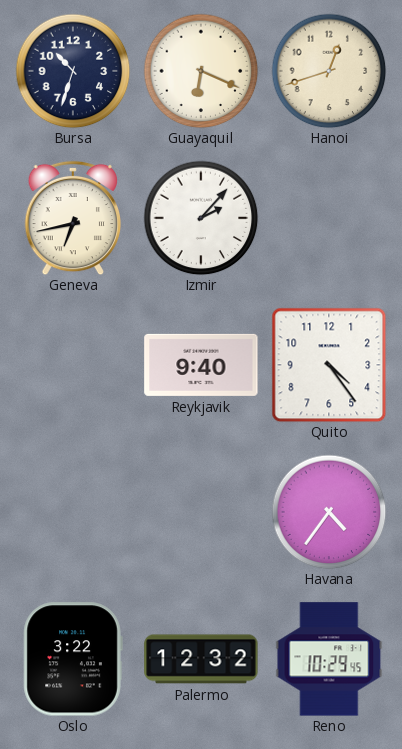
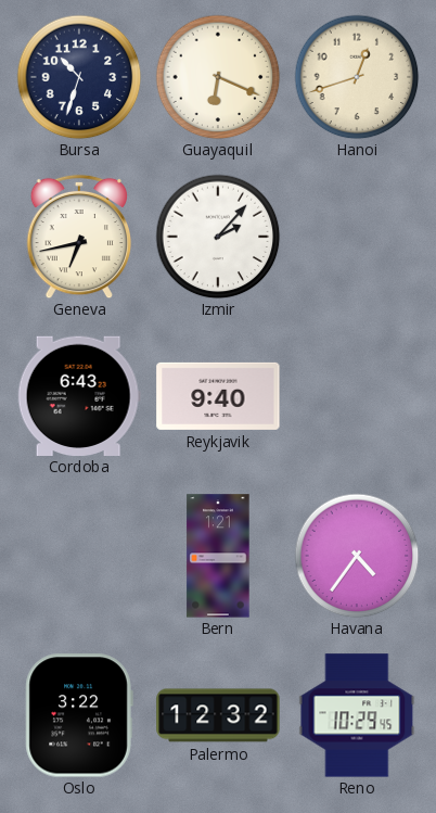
Cordoba: none -> 6:43
Quito: 4:24 -> none
Bern: none -> 1:21
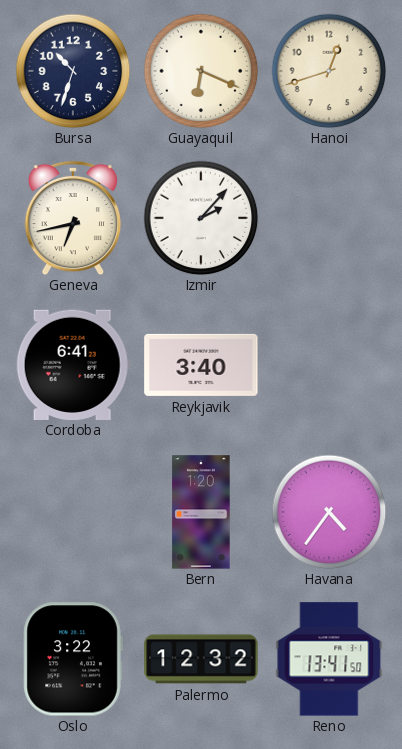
Cordoba: 6:43 -> 6:41
Reykjavik: 9:40 -> 3:40
Bern: 1:21 -> 1:20
Reno: 10:29 -> 13:41
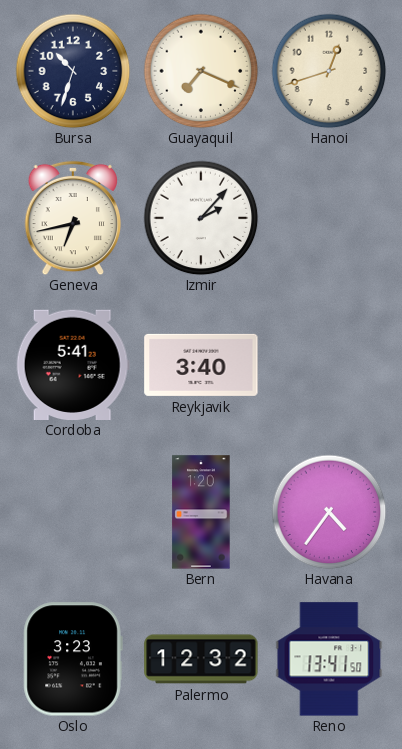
Guayaquil: 6:19 -> 7:19
Cordoba: 6:41 -> 5:41
Oslo: 3:22 -> 3:23
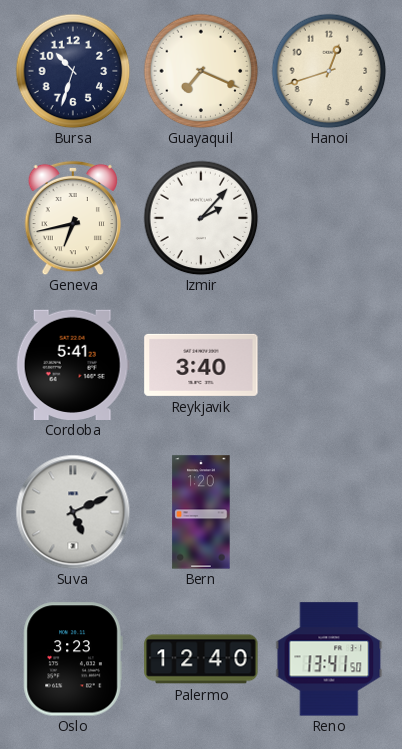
Suva: none -> 5:11
Havana: 4:36 -> none
Palermo: 12:32 -> 12:40
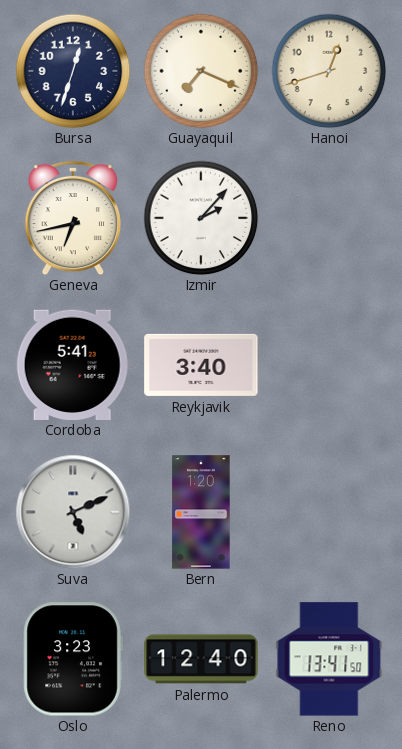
Bursa: 10:33 -> 12:33
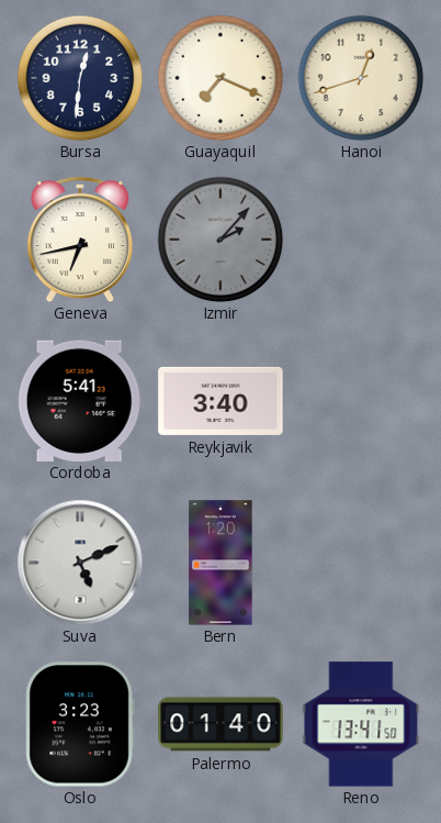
Bursa: 12:33 -> 12:31
Izmir dial: white -> grey
Palermo: 12:40 -> 01:40
